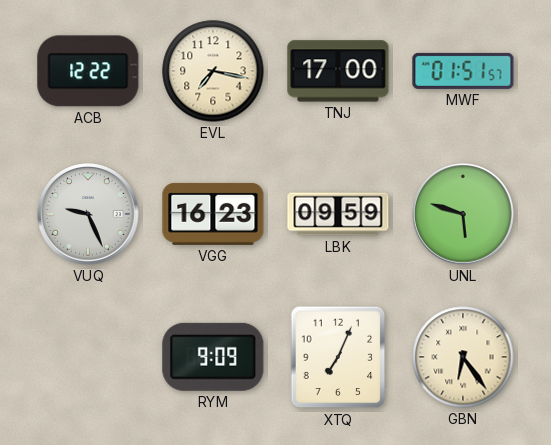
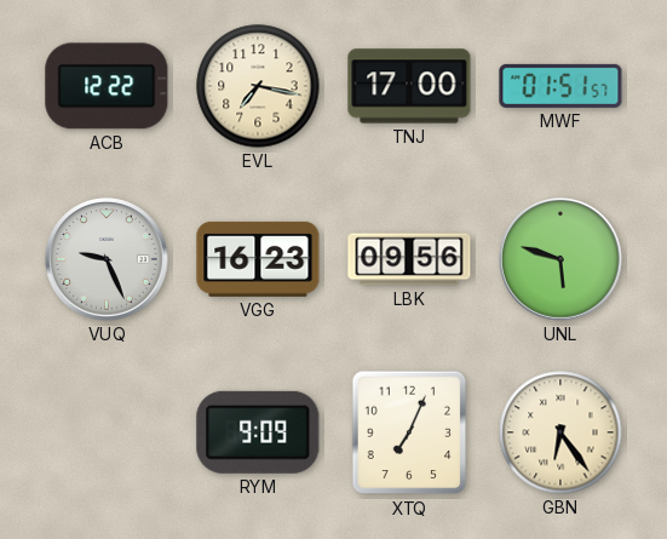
LBK: 09:59 -> 09:56
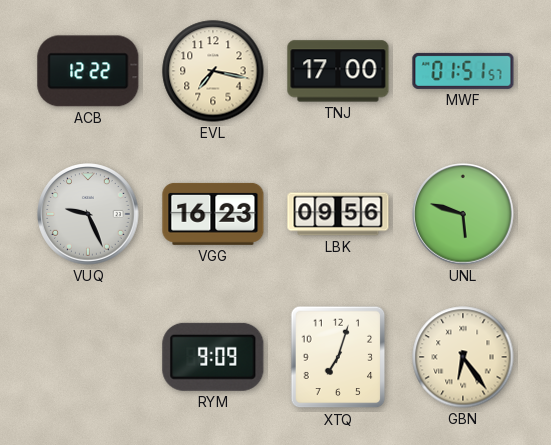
XTQ: 7:04 -> 7:03
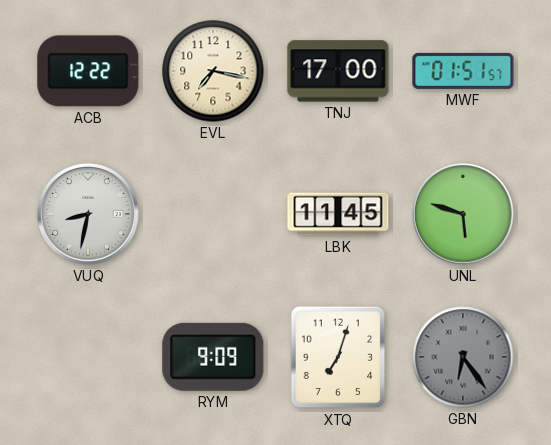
VUQ: 9:26 -> 8:32
VGG: 16:23 -> none
LBK: 09:56 -> 11:45
GBN dial: cream -> grey
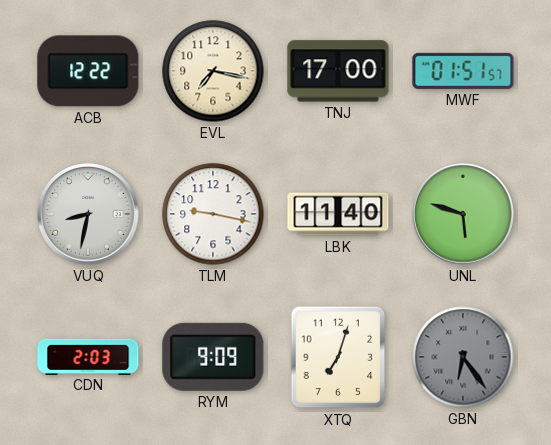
TLM: none -> 9:17
LBK: 11:45 -> 11:40
CDN: none -> 2:03
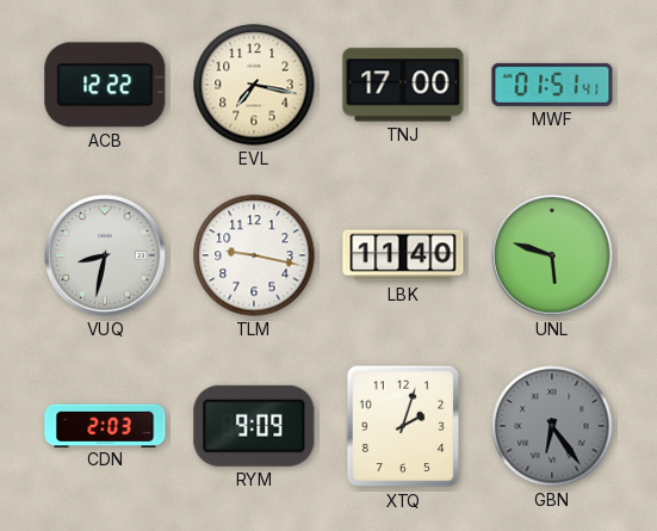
MWF: 01:51:57 -> 01:51:41
XTQ: 7:03 -> 2:03
